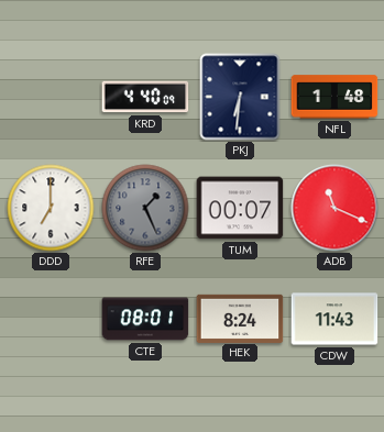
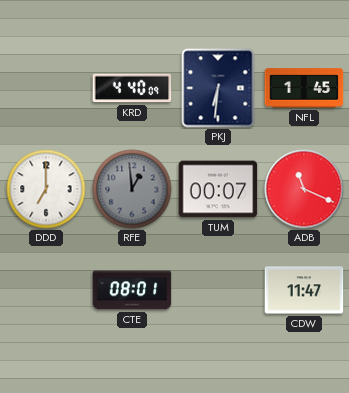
NFL: 1:48 -> 1:45
RFE: 1:26 -> 12:59
HEK: 8:24 -> none
CDW: 11:43 -> 11:47
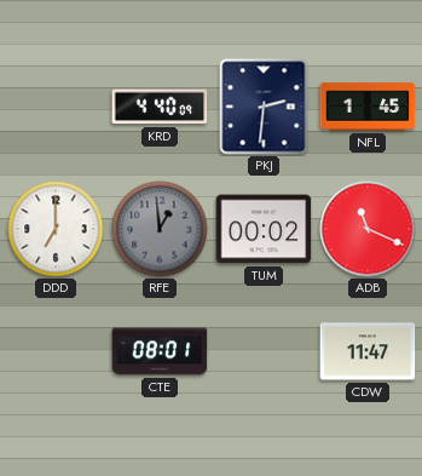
PKJ: 6:31 -> 2:31
TUM: 00:07 -> 00:02
